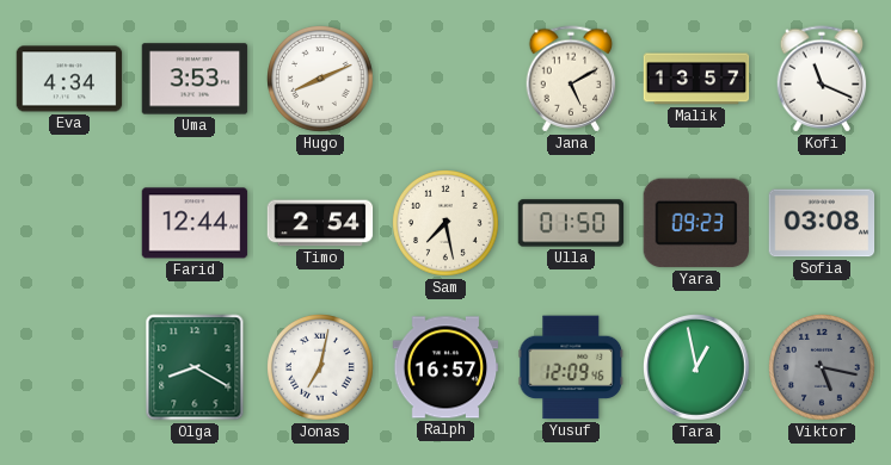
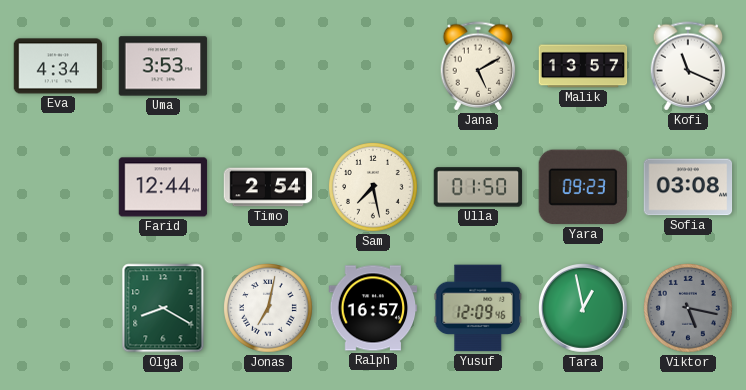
Hugo: 8:11 -> none
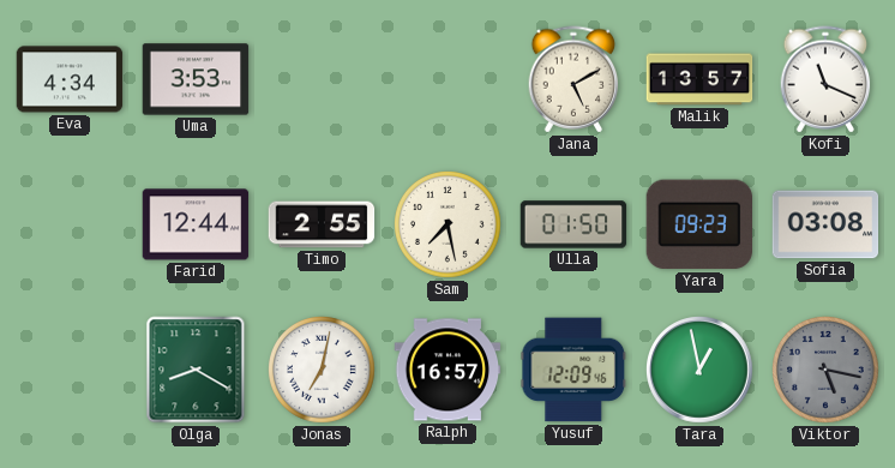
Timo: 2:54 -> 2:55
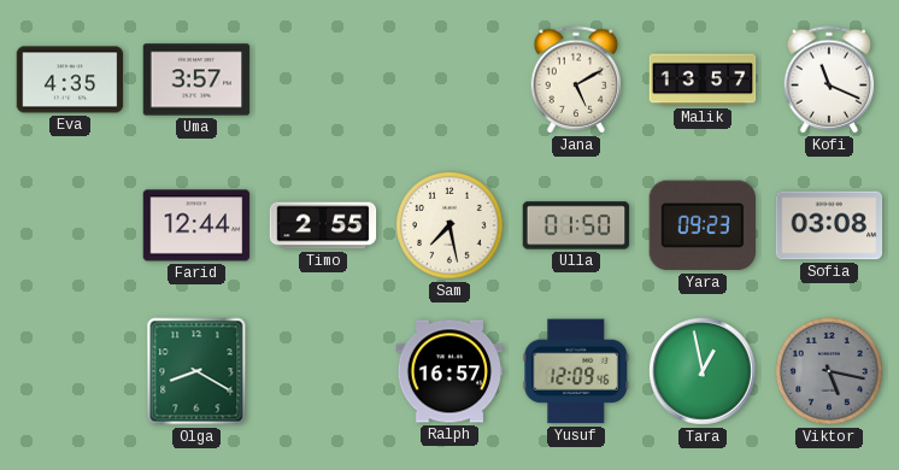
Eva: 4:34 -> 4:35
Uma: 3:53 -> 3:57
Jonas: 7:02 -> none
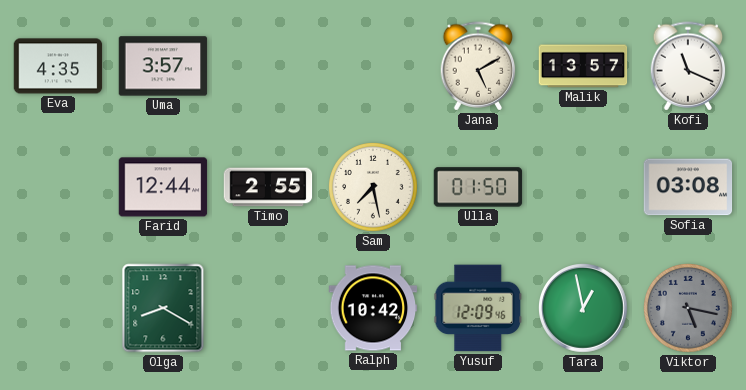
Yara: 09:23 -> none
Ralph: 16:57 -> 10:42
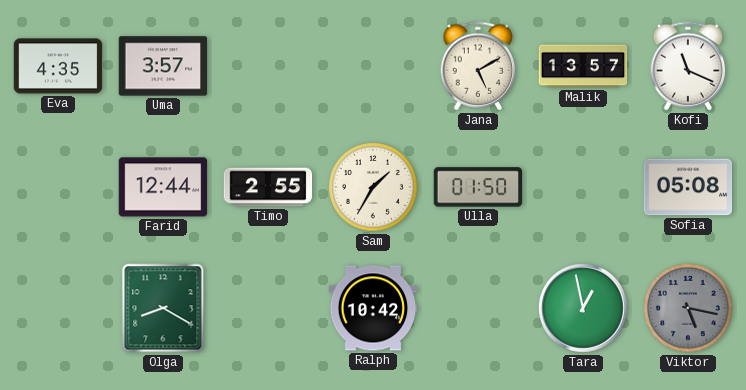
Sam: 7:28 -> 1:35
Sofia: 03:08 -> 05:08
Yusuf: 12:09 -> none
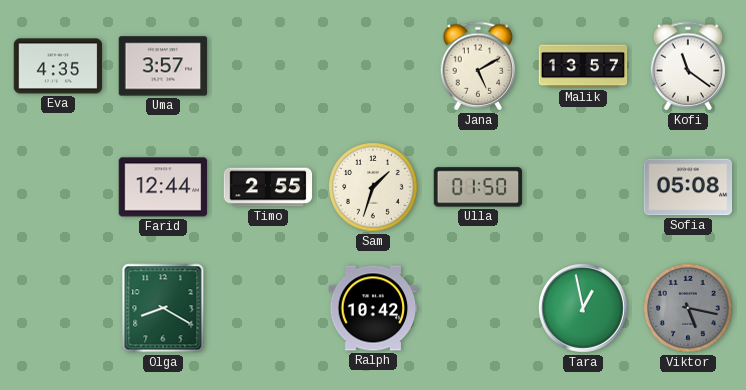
Kofi: 11:19 -> 11:21
Sam: 1:35 -> 1:33
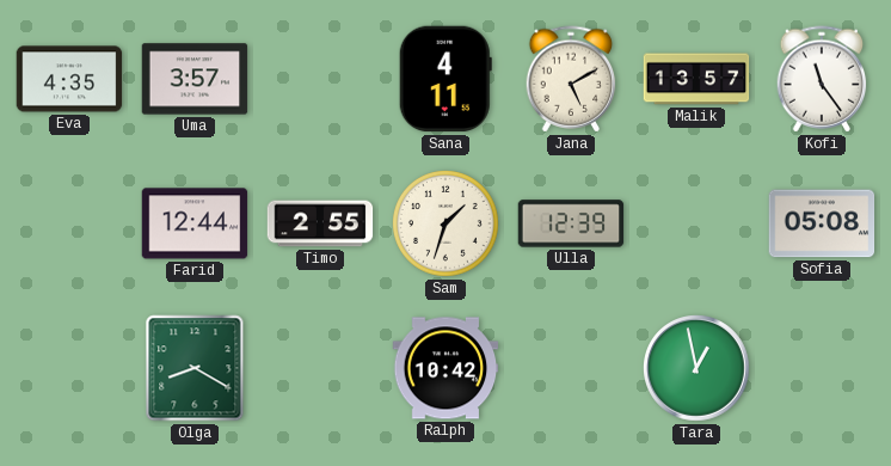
Sana: none -> 4:11
Kofi: 11:21 -> 11:24
Ulla: 01:50 -> 12:39
Viktor: 5:17 -> none
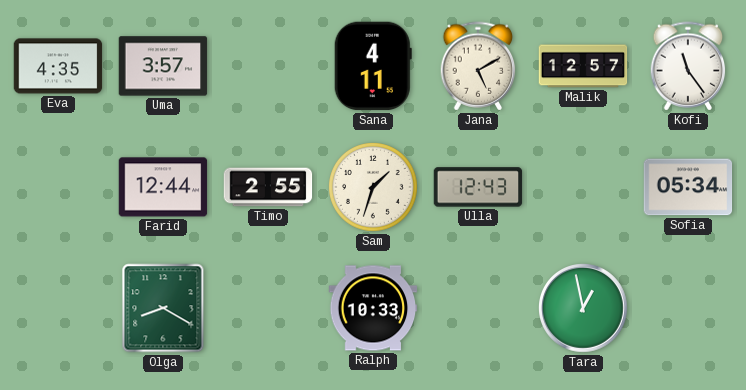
Malik: 13:57 -> 12:57
Ulla: 12:39 -> 12:43
Sofia: 05:08 -> 05:34
Ralph: 10:42 -> 10:33
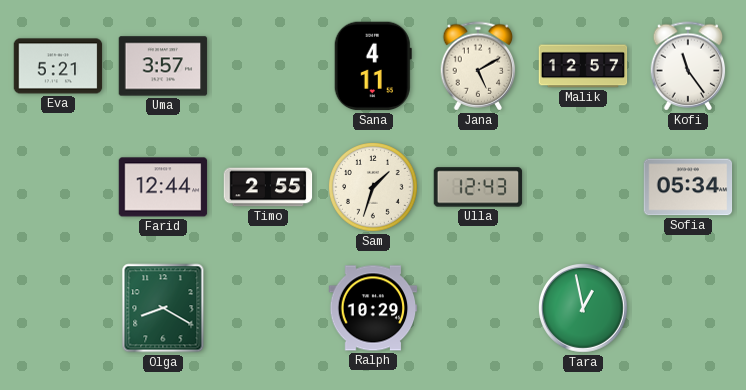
Eva: 4:35 -> 5:21
Ralph: 10:33 -> 10:29
